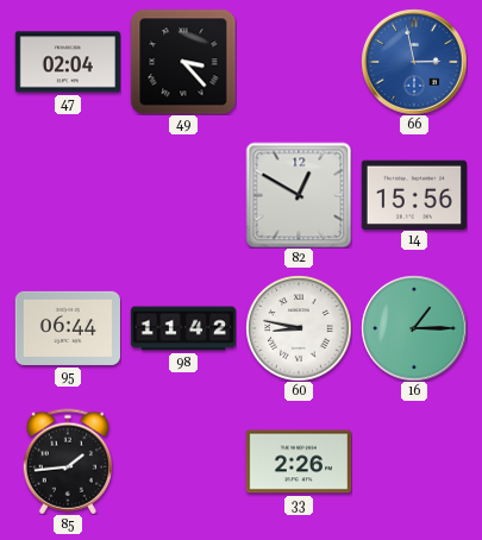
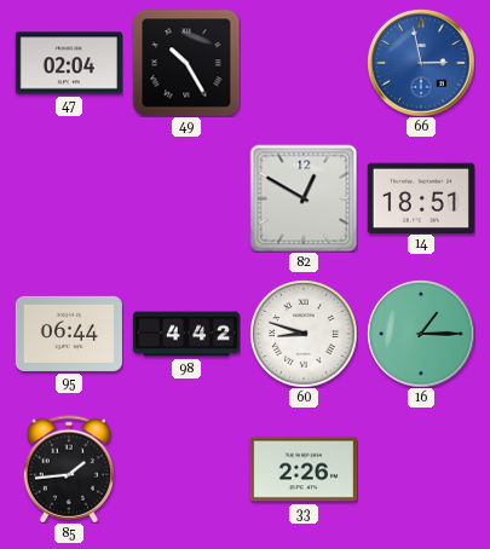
49: 3:23 -> 10:25
14: 15:56 -> 18:51
98: 11:42 -> 4:42
60: 8:47 -> 8:48
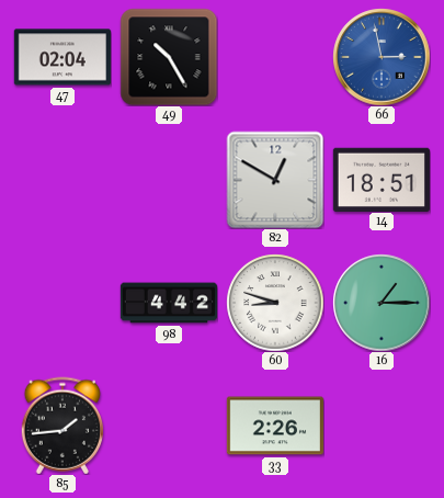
95: 06:44 -> none
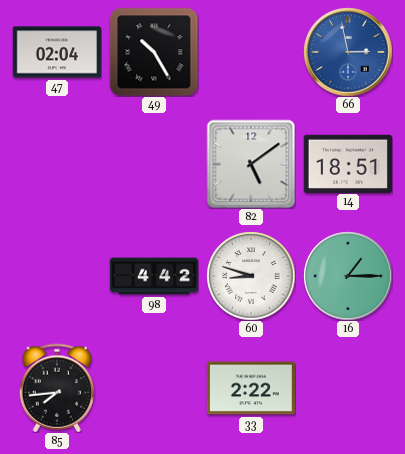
82: 12:50 -> 5:09
85: 1:44 -> 7:44
33: 2:26 -> 2:22
